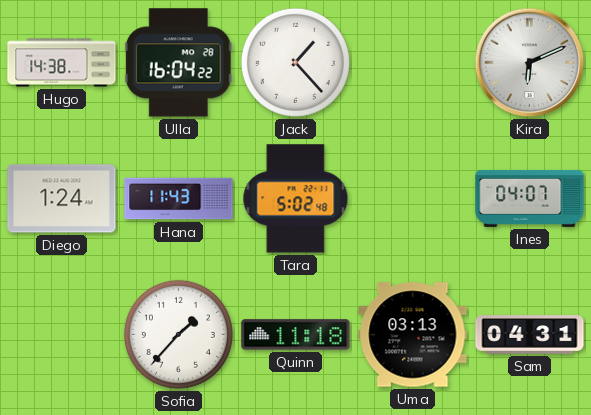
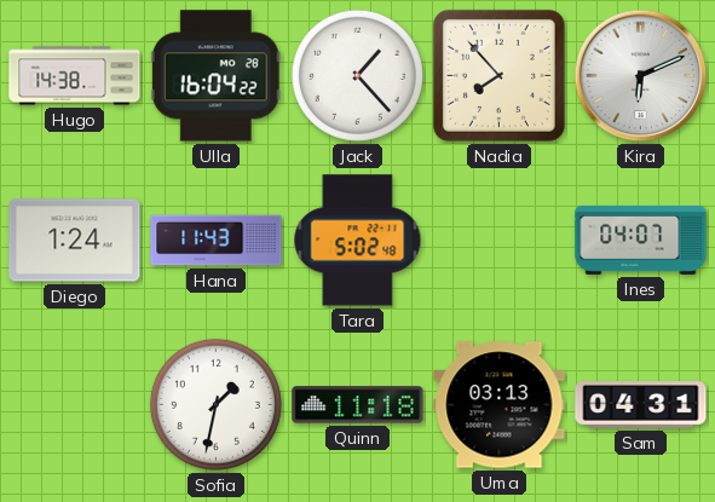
Nadia: none -> 7:53
Sofia: 1:37 -> 1:32
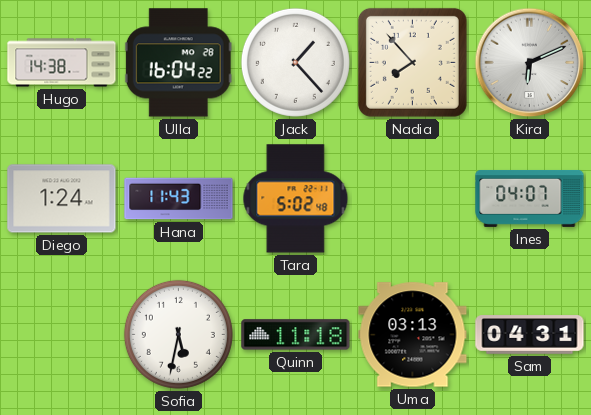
Sofia: 1:32 -> 5:32
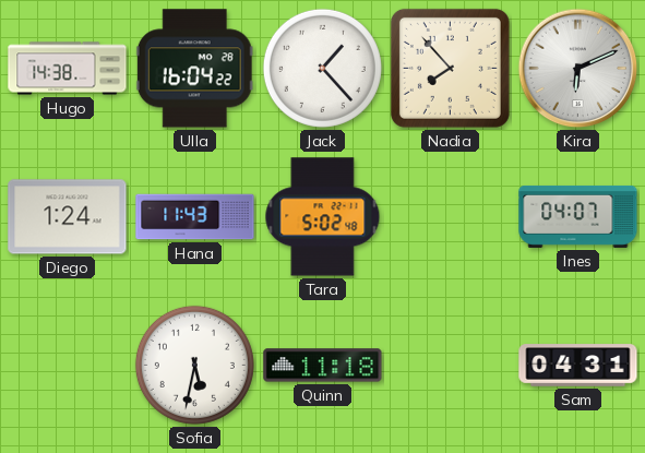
Uma: 03:13 -> none
